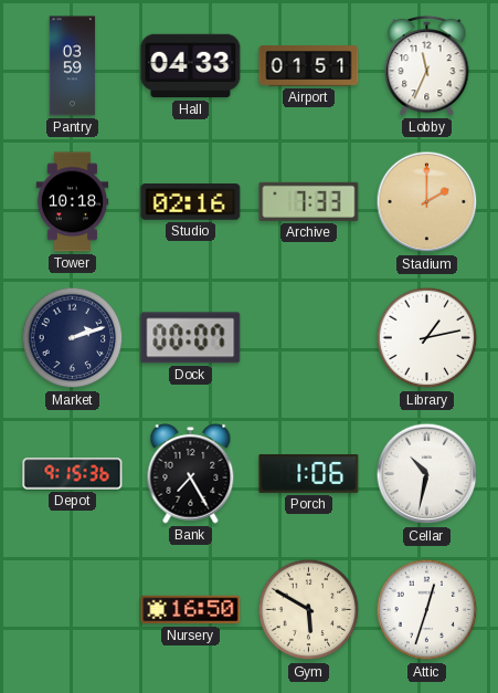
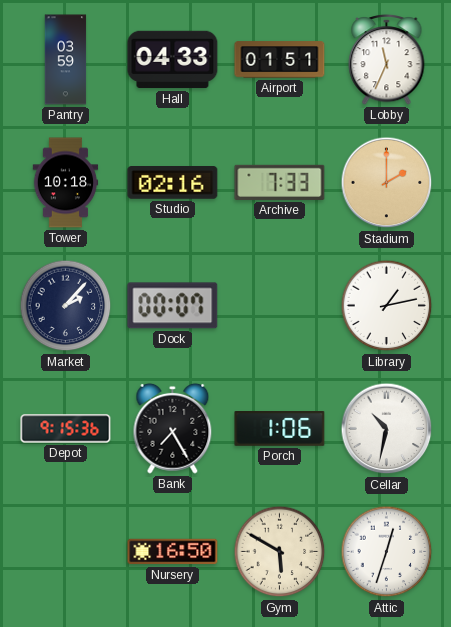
Market: 2:12 -> 2:07
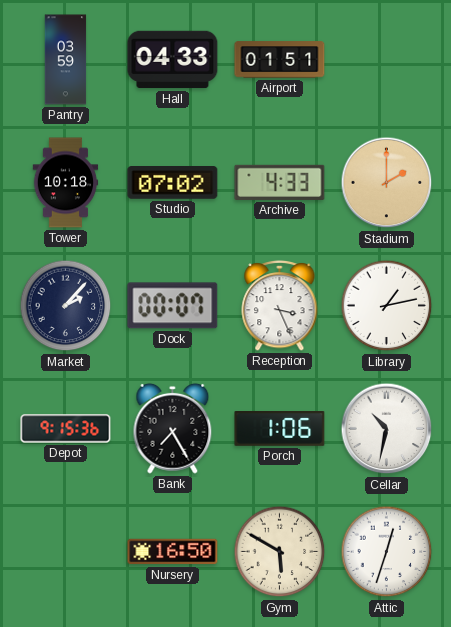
Lobby: 11:34 -> none
Studio: 02:16 -> 07:02
Archive: 7:33 -> 4:33
Reception: none -> 3:26
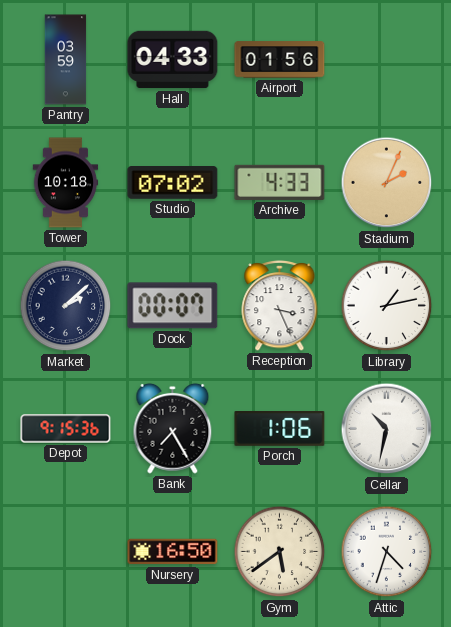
Airport: 01:51 -> 01:56
Stadium: 2:00 -> 2:04
Market: 2:07 -> 2:08
Gym: 5:50 -> 5:39
Attic: 12:33 -> 4:33
